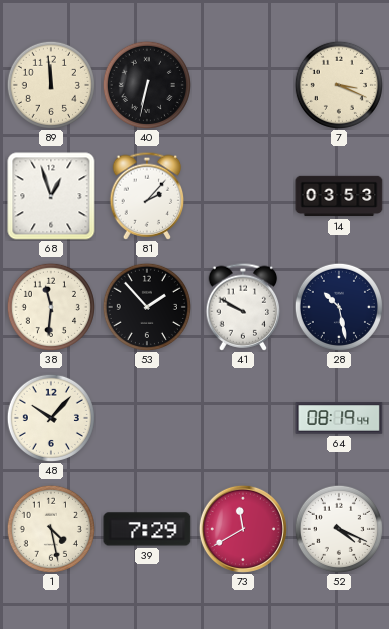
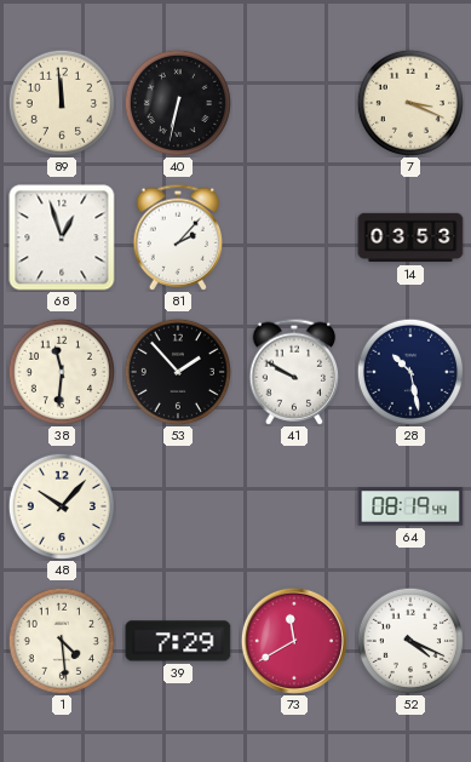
1: 4:28 -> 4:29
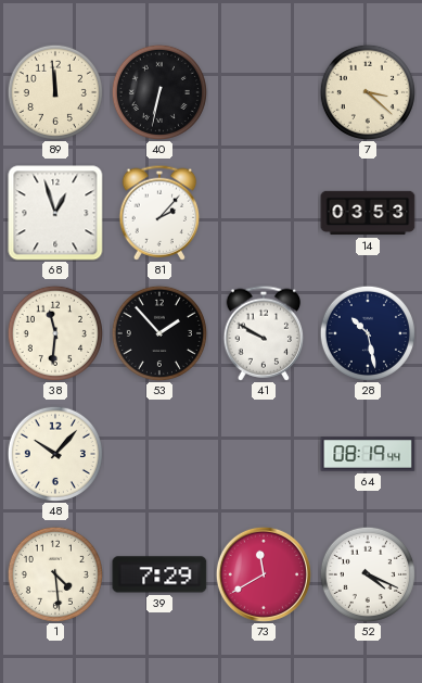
7: 3:19 -> 3:22
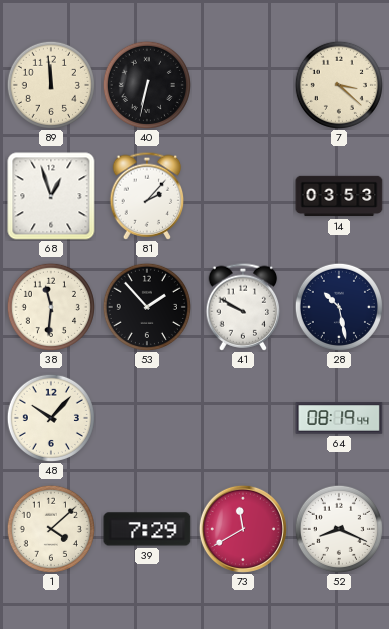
1: 4:29 -> 4:08
52: 4:19 -> 8:19
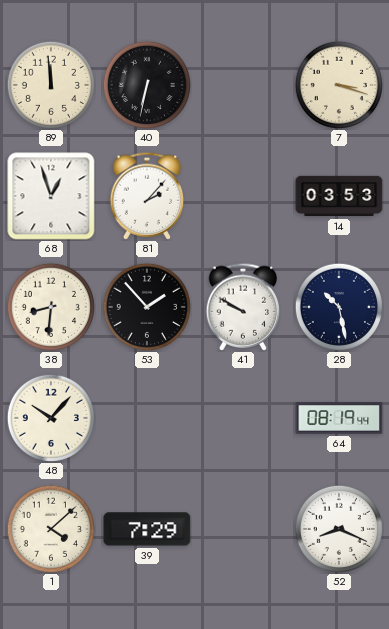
7: 3:22 -> 3:18
38: 11:31 -> 8:31
73: 11:40 -> none
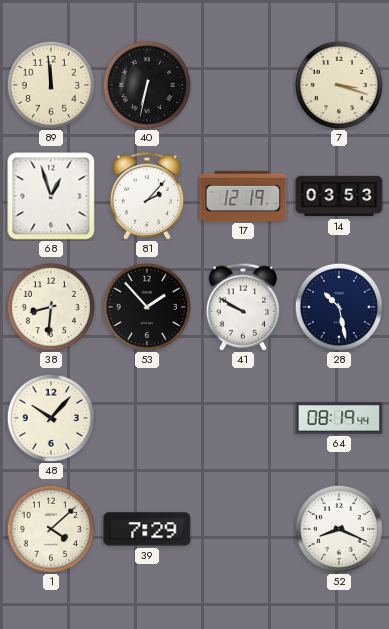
17: none -> 12:19
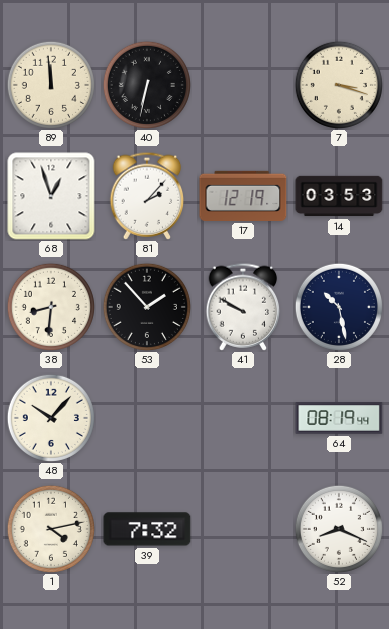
1: 4:08 -> 4:13
39: 7:29 -> 7:32
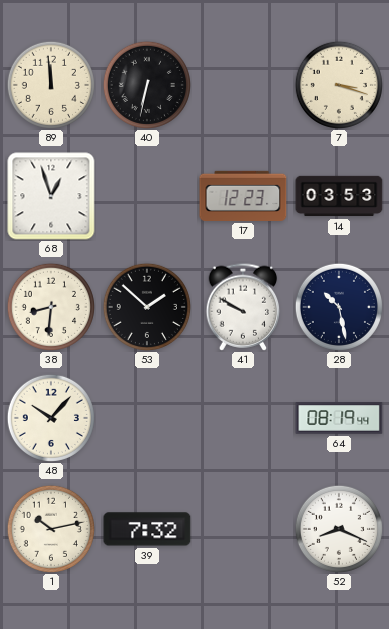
81: 2:07 -> none
17: 12:19 -> 12:23
53: 1:53 -> 1:52
1: 4:13 -> 10:13
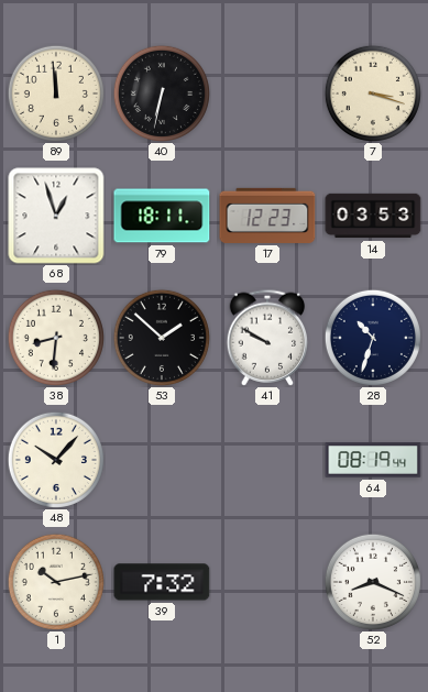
79: none -> 18:11
28: 10:28 -> 10:33
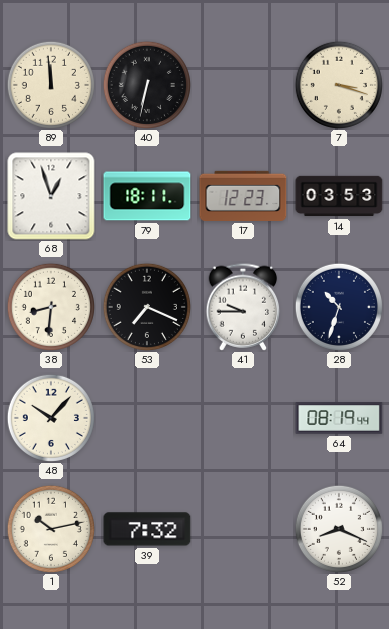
53: 1:52 -> 7:19
41: 9:50 -> 9:45
